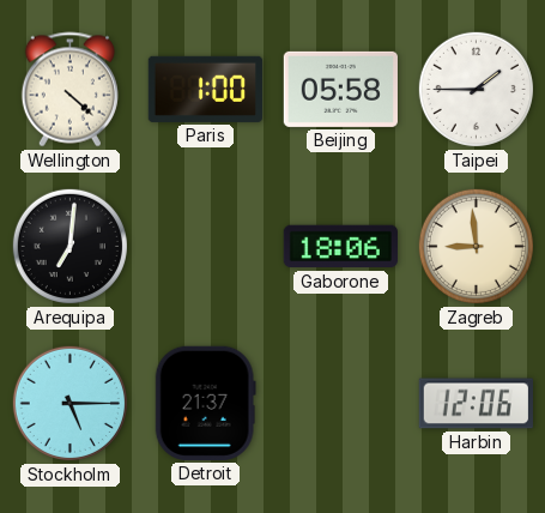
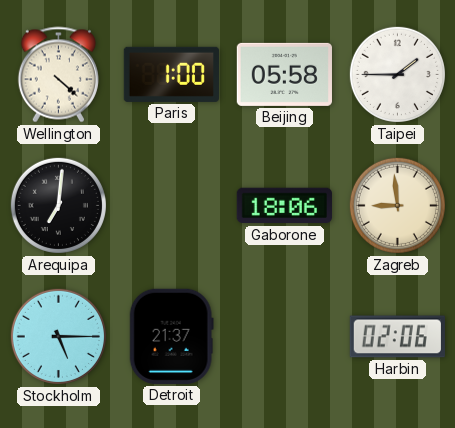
Harbin: 12:06 -> 02:06
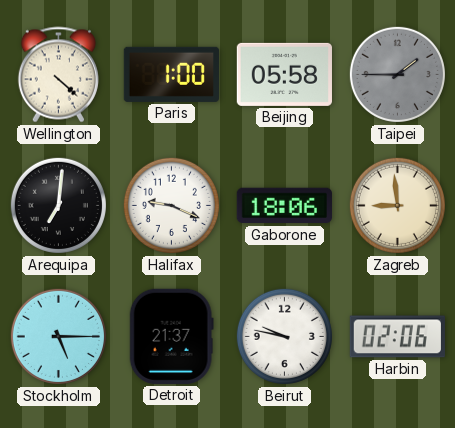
Taipei dial: white -> grey
Halifax: none -> 9:19
Beirut: none -> 9:47
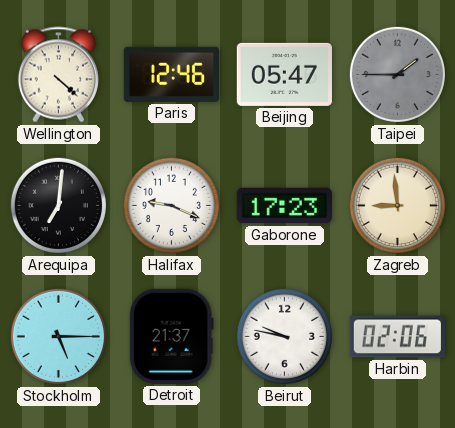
Paris: 1:00 -> 12:46
Beijing: 05:58 -> 05:47
Gaborone: 18:06 -> 17:23
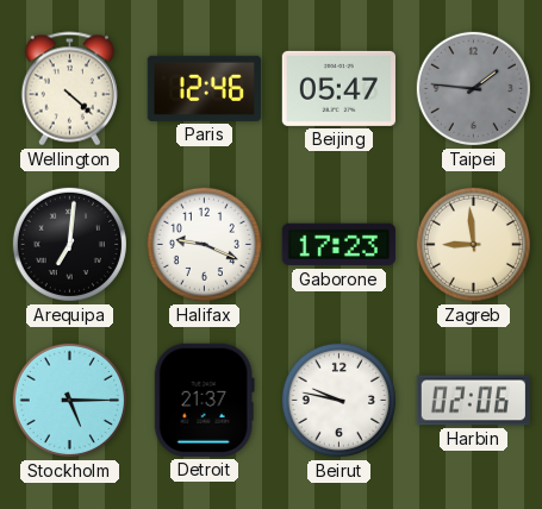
Taipei: 1:45 -> 1:46
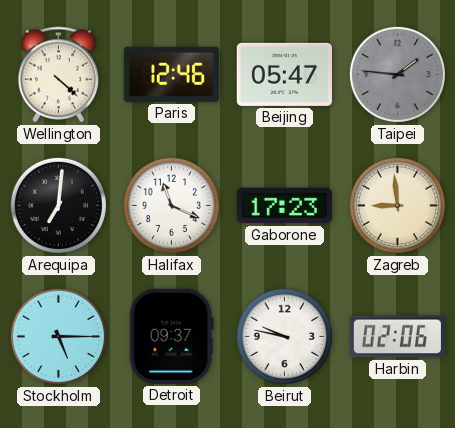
Halifax: 9:19 -> 11:19
Detroit: 21:37 -> 09:37
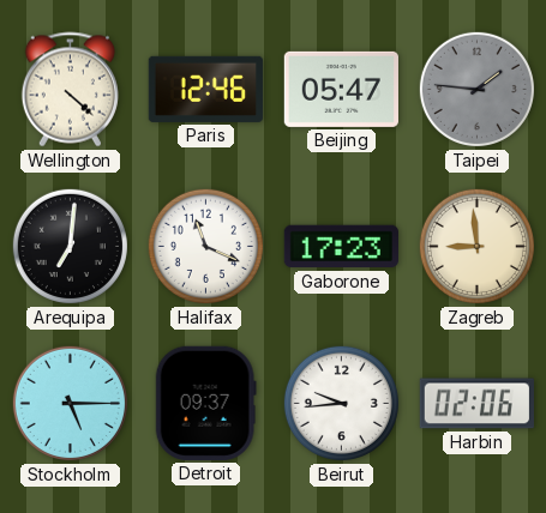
Beirut: 9:47 -> 9:44
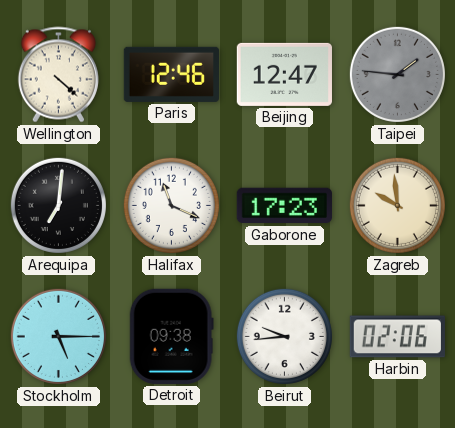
Beijing: 05:47 -> 12:47
Zagreb: 8:59 -> 9:59
Detroit: 09:37 -> 09:38
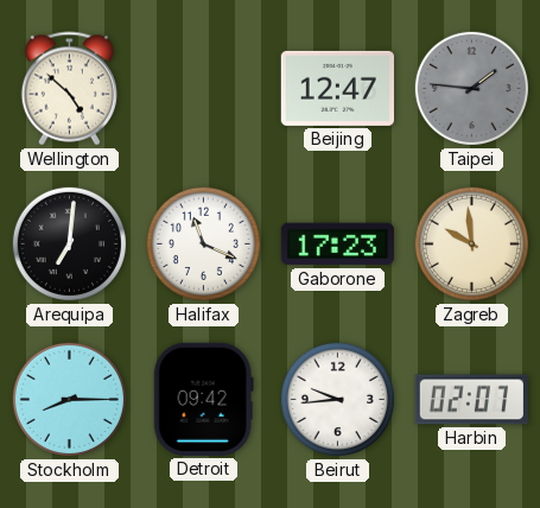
Wellington: 4:22 -> 4:52
Paris: 12:46 -> none
Stockholm: 5:15 -> 8:15
Detroit: 09:38 -> 09:42
Harbin: 02:06 -> 02:07
